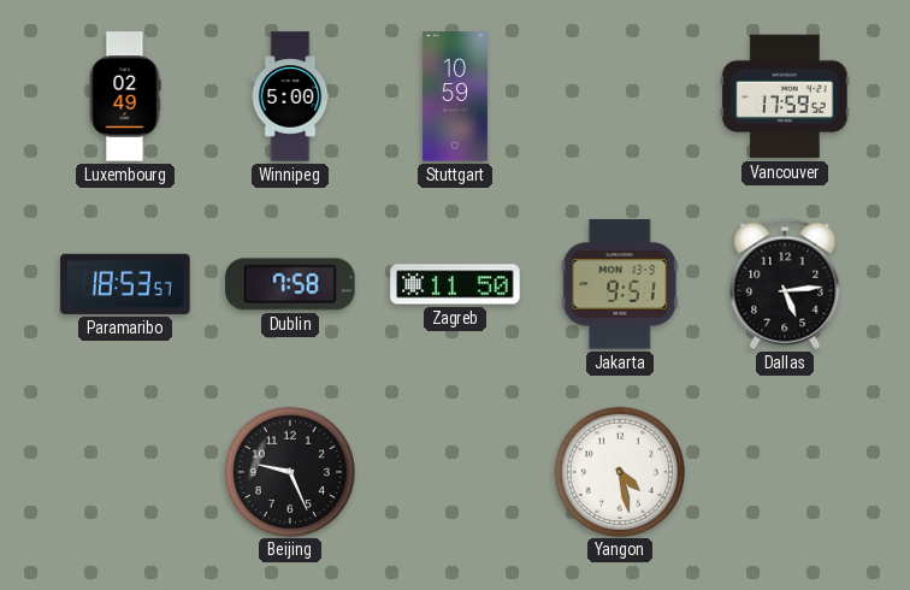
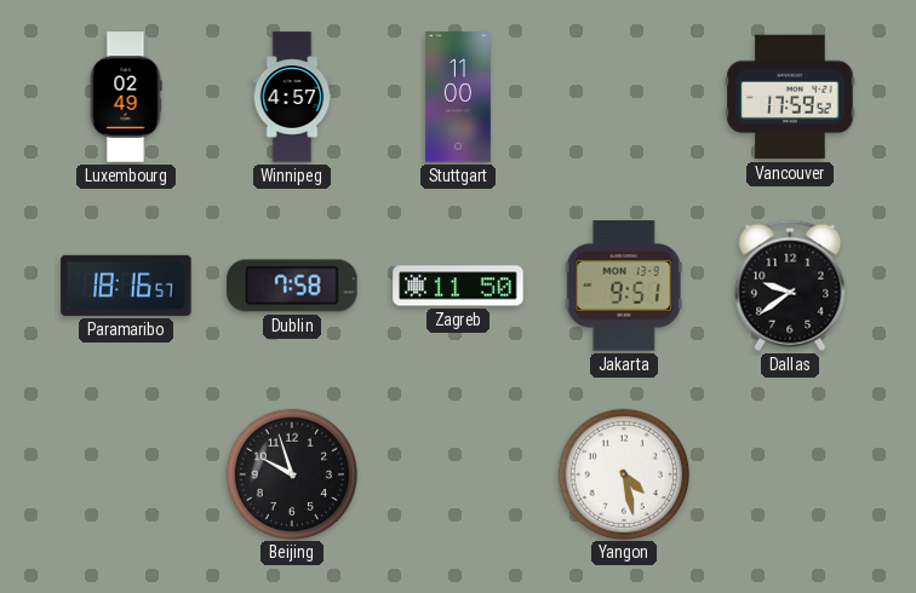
Winnipeg: 5:00 -> 4:57
Stuttgart: 10:59 -> 11:00
Paramaribo: 18:53 -> 18:16
Dallas: 5:14 -> 9:39
Beijing: 9:26 -> 9:57
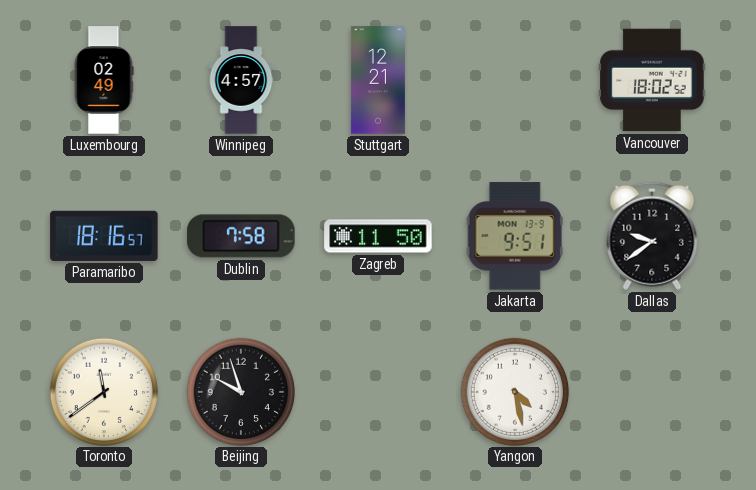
Stuttgart: 11:00 -> 12:21
Vancouver: 17:59 -> 18:02
Toronto: none -> 11:39
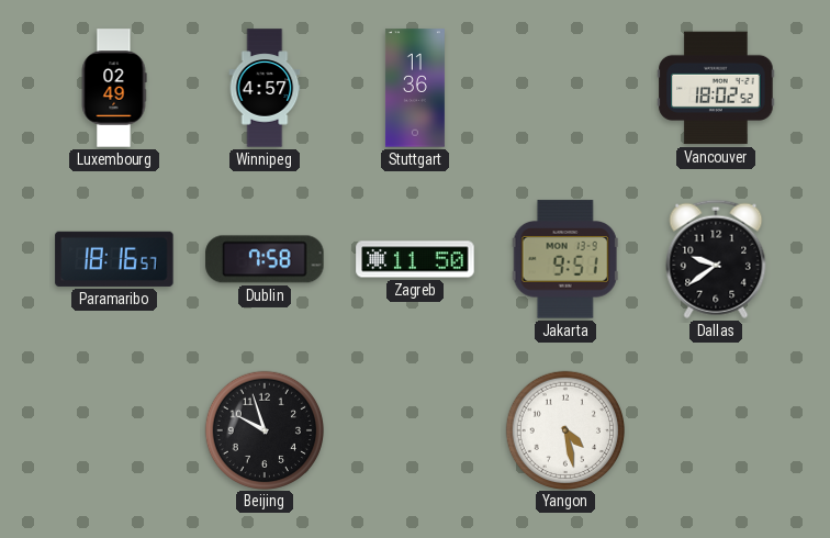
Stuttgart: 12:21 -> 11:36
Toronto: 11:39 -> none
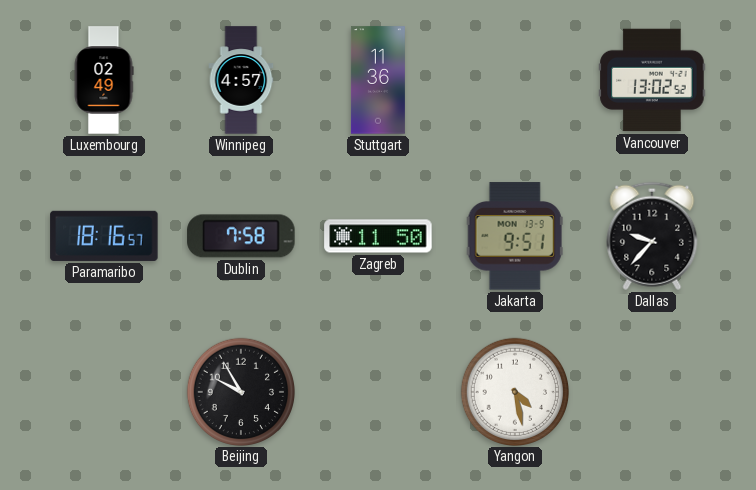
Vancouver: 18:02 -> 13:02
Dallas: 9:39 -> 9:37
Beijing: 9:57 -> 9:55
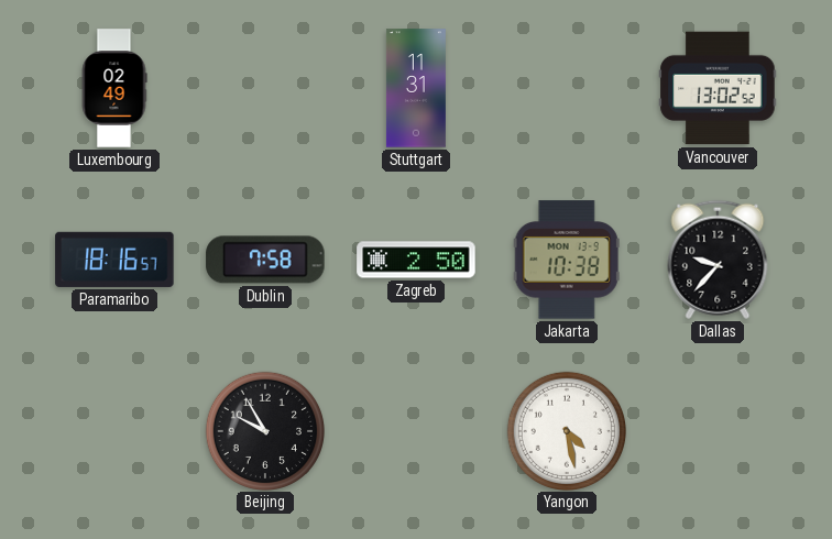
Winnipeg: 4:57 -> none
Stuttgart: 11:36 -> 11:31
Zagreb: 11:50 -> 2:50
Jakarta: 9:51 -> 10:38
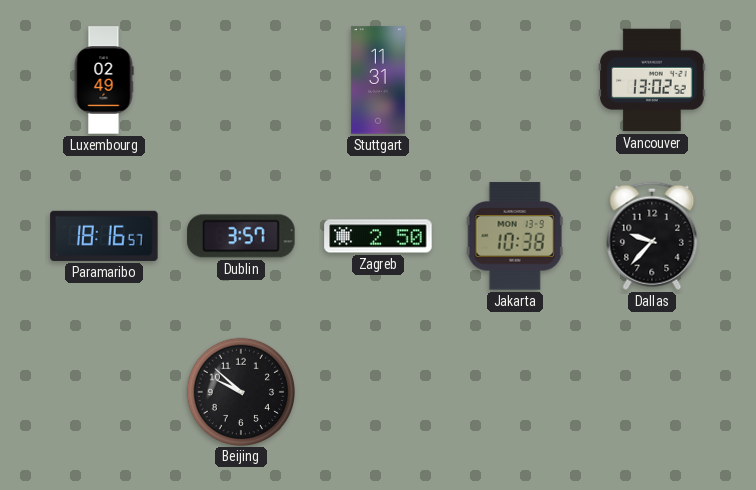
Dublin: 7:58 -> 3:57
Beijing: 9:55 -> 9:52
Yangon: 4:28 -> none
